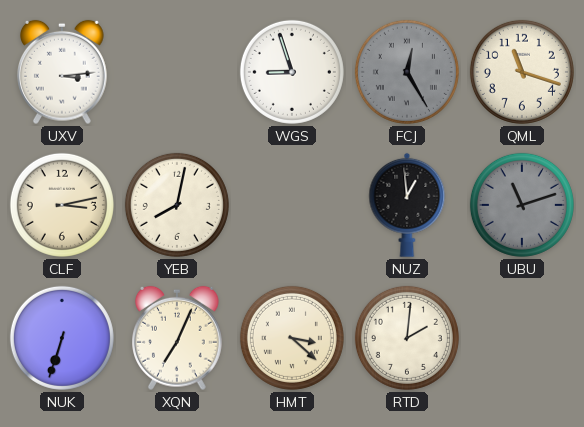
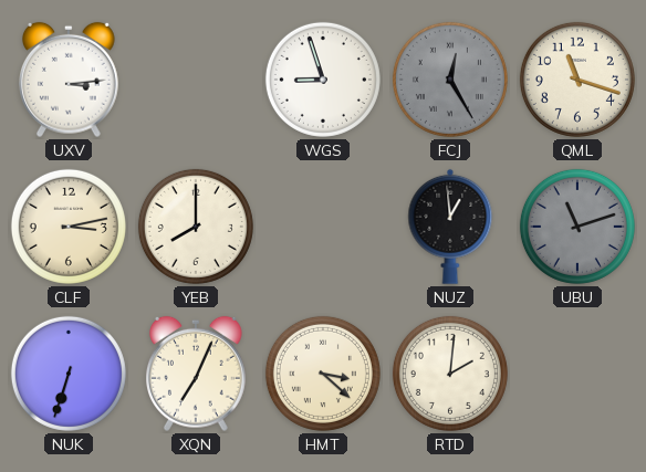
YEB: 8:02 -> 8:00
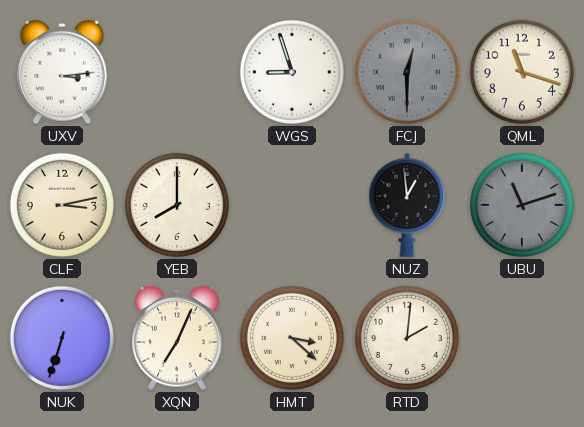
FCJ: 12:25 -> 12:30
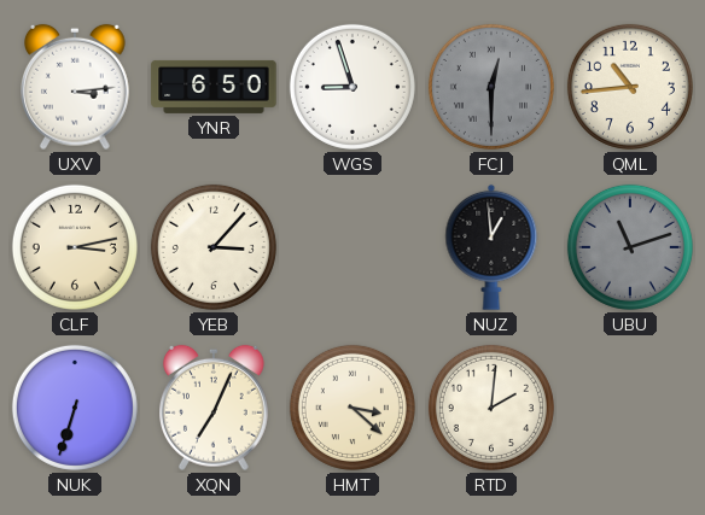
YNR: none -> 6:50
QML: 11:18 -> 10:44
YEB: 8:00 -> 3:07
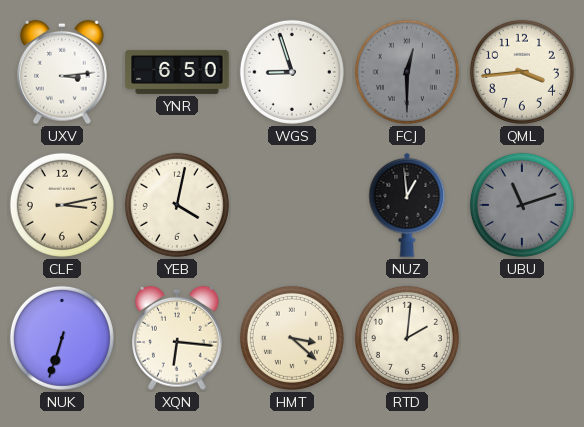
QML: 10:44 -> 3:44
YEB: 3:07 -> 4:02
XQN: 7:04 -> 6:16
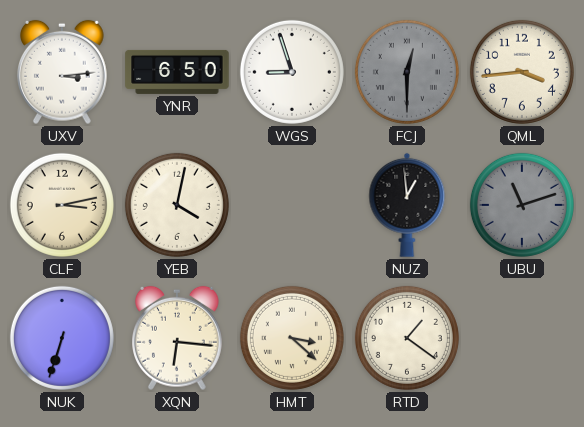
RTD: 2:01 -> 1:21
